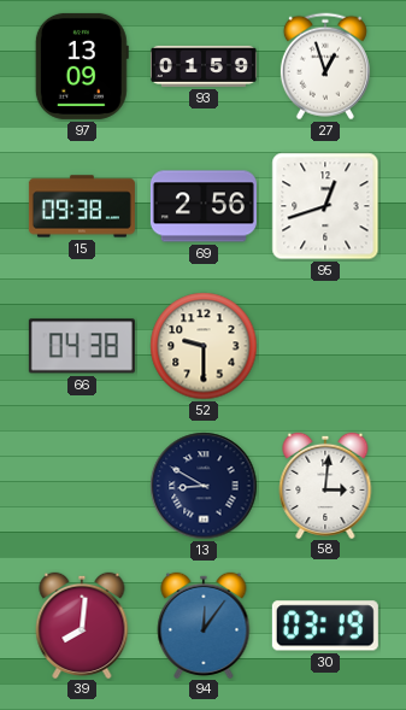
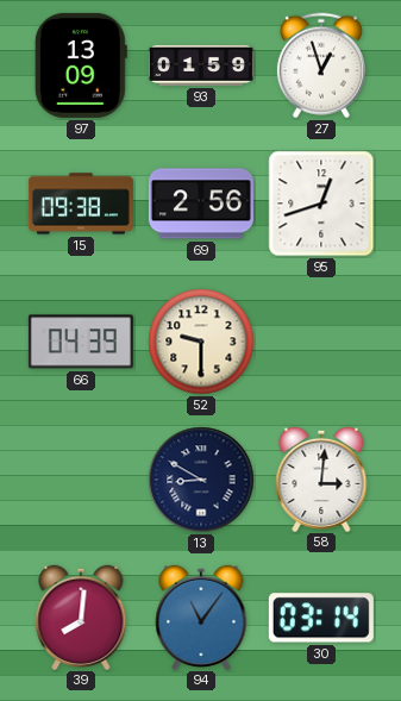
66: 04:38 -> 04:39
94: 12:06 -> 11:06
30: 03:19 -> 03:14
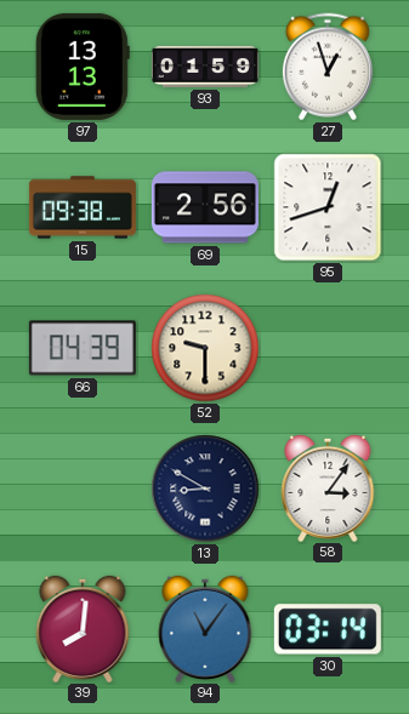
97: 13:09 -> 13:13
58: 3:01 -> 3:06
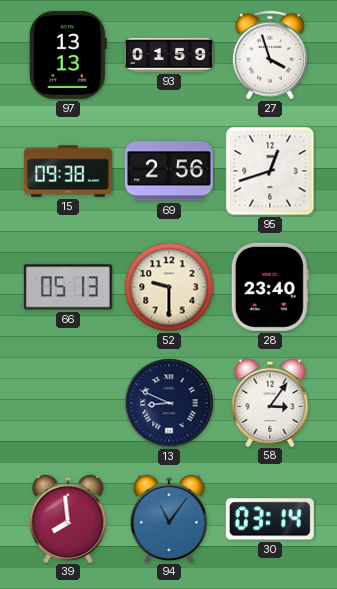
27: 12:57 -> 3:57
66: 04:39 -> 05:13
28: none -> 23:40
13: 8:50 -> 8:49
39: 8:01 -> 7:59
